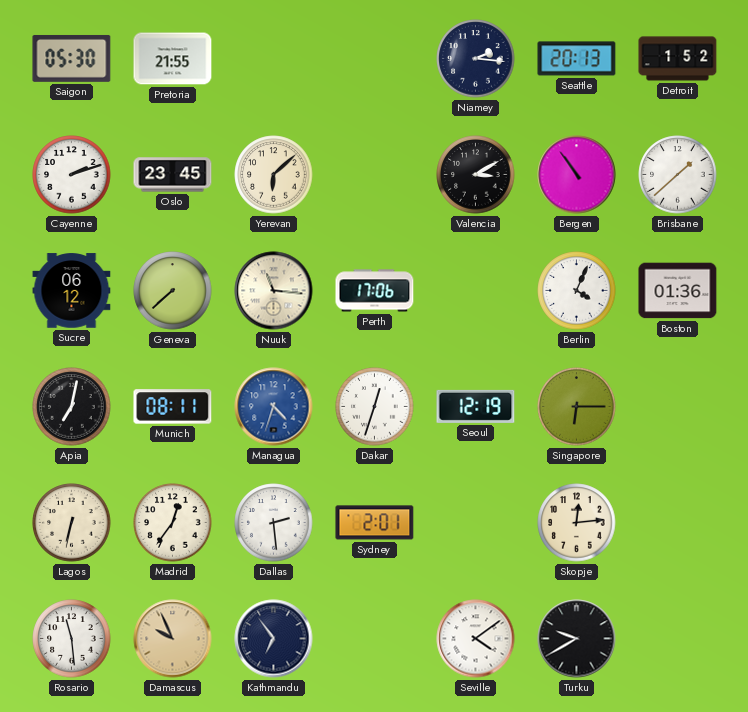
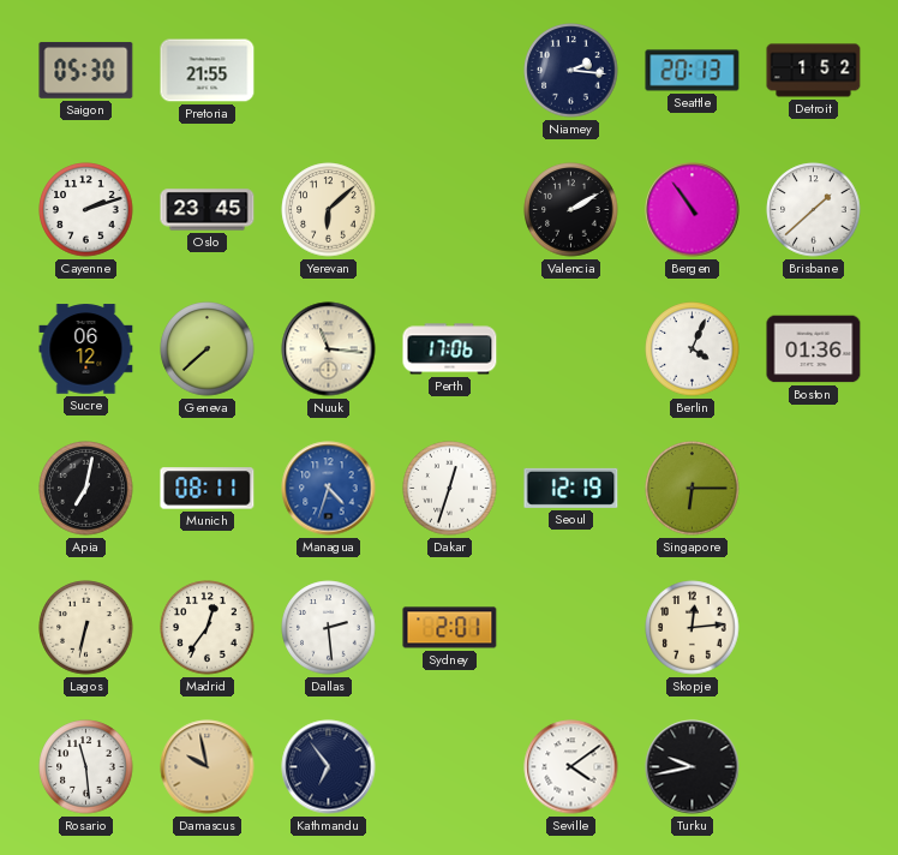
Valencia: 3:10 -> 2:10
Damascus: 9:56 -> 9:58
Turku: 9:40 -> 9:43
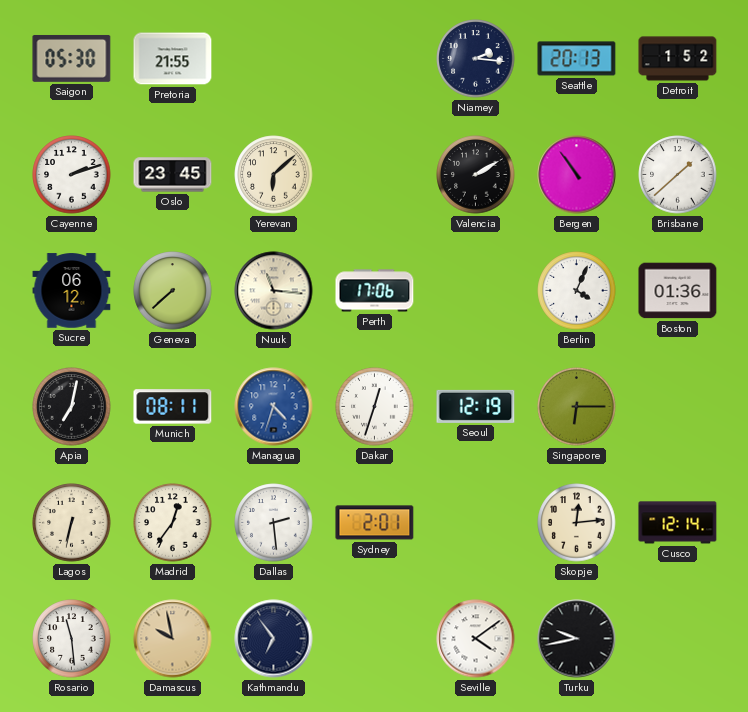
Cusco: none -> 12:14
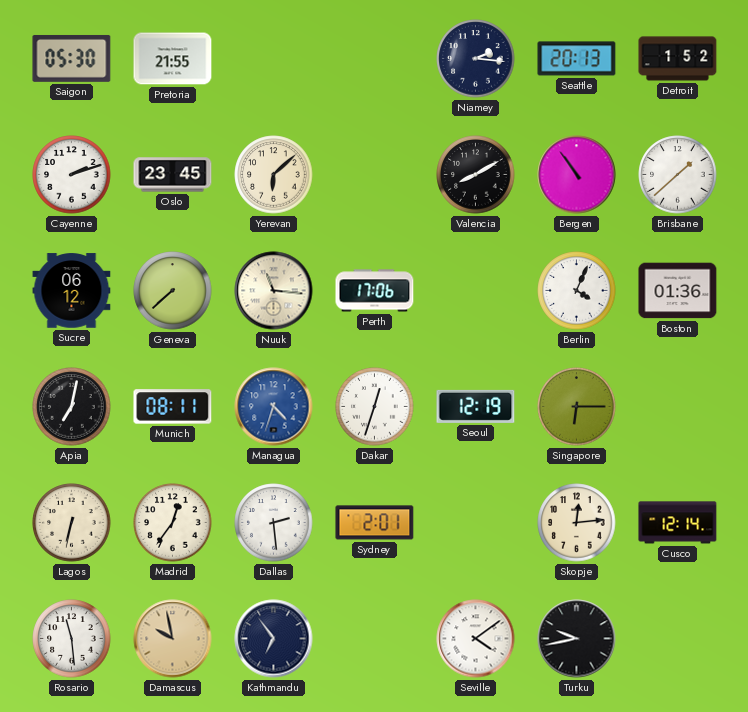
Valencia: 2:10 -> 8:10
